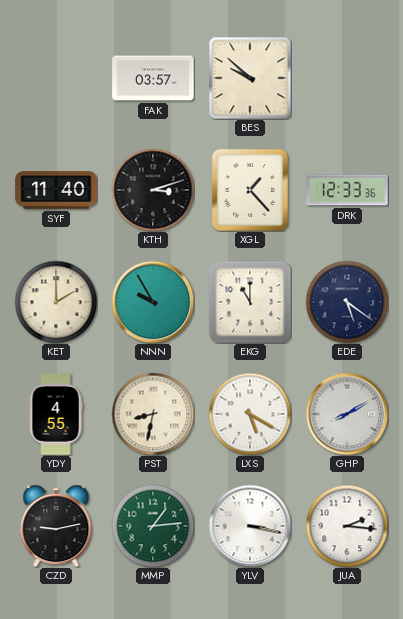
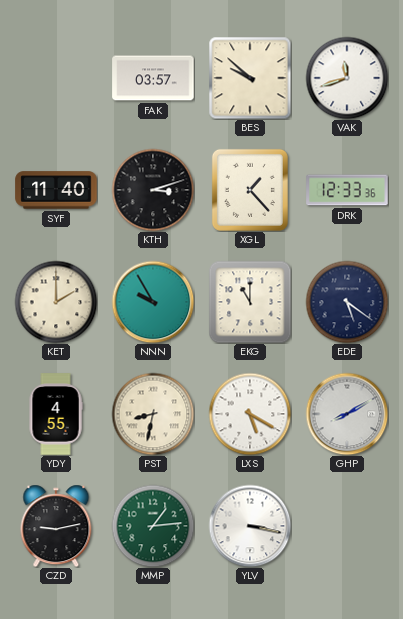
VAK: none -> 11:42
JUA: 2:16 -> none
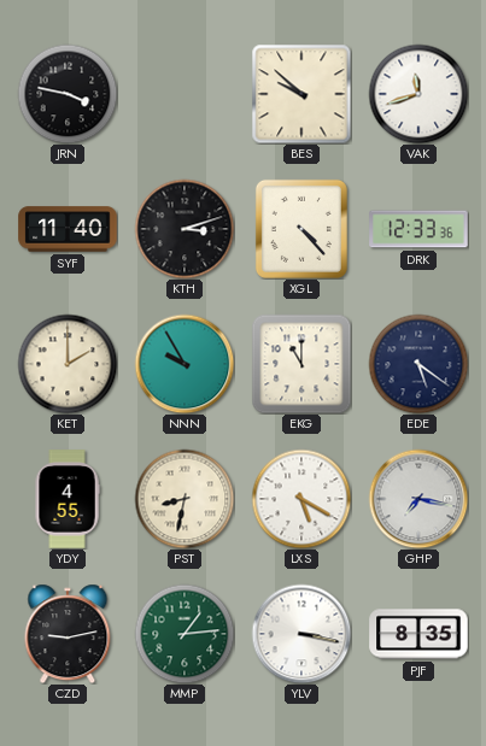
JRN: none -> 3:47
FAK: 03:57 -> none
XGL: 1:23 -> 4:23
GHP: 8:10 -> 7:17
PJF: none -> 8:35
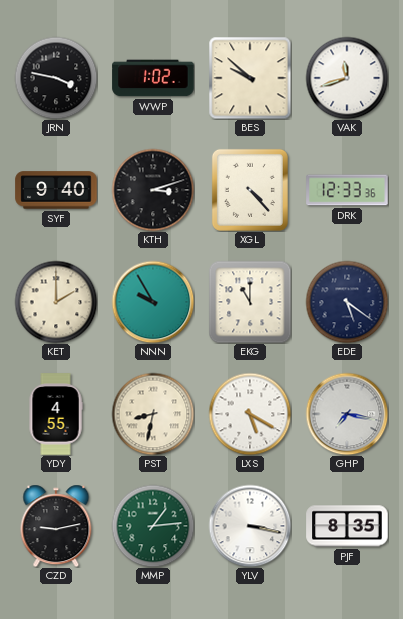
WWP: none -> 1:02
SYF: 11:40 -> 9:40
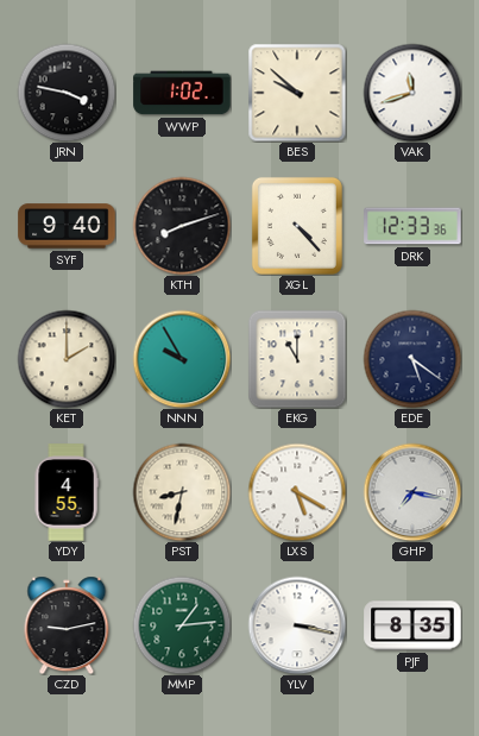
KTH: 3:12 -> 8:12
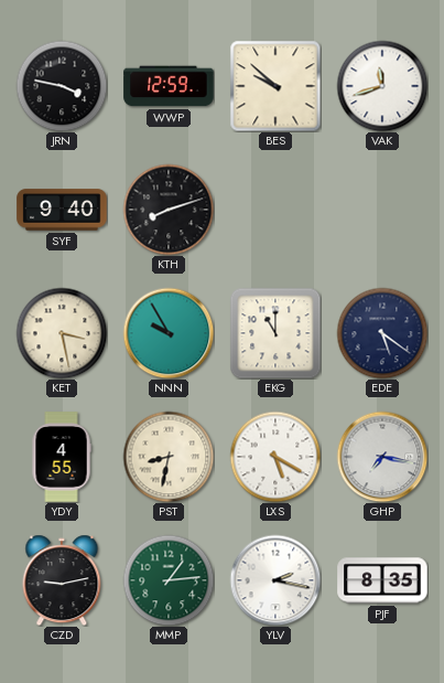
WWP: 1:02 -> 12:59
XGL: 4:23 -> none
DRK: 12:33 -> none
KET: 2:00 -> 3:28
YLV: 3:17 -> 2:17
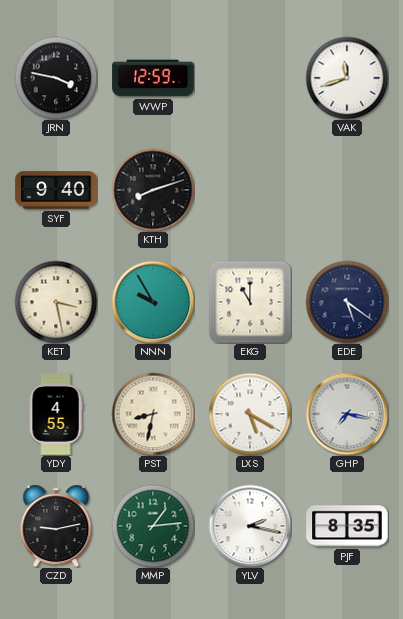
BES: 9:52 -> none
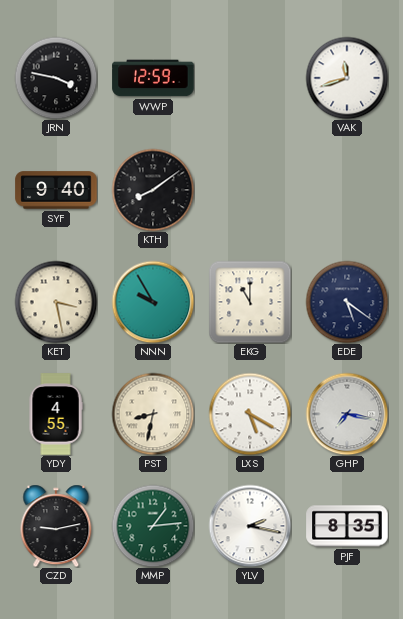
KTH: 8:12 -> 8:09
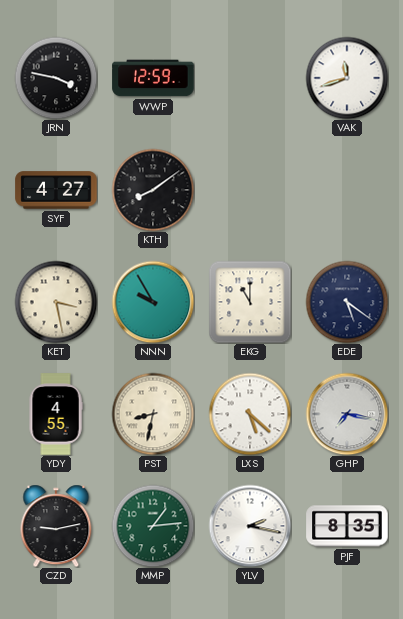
SYF: 9:40 -> 4:27
LXS: 5:20 -> 5:22
